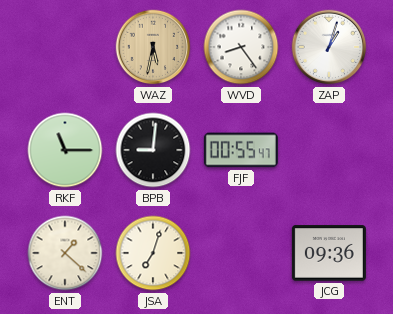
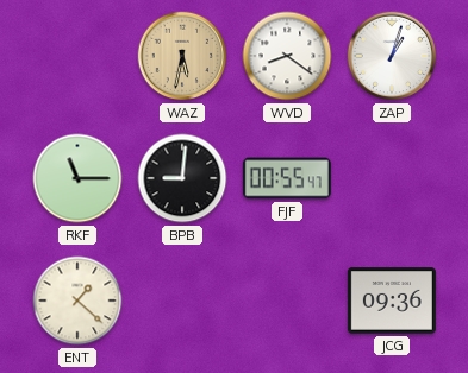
WVD: 8:24 -> 8:21
JSA: 7:03 -> none
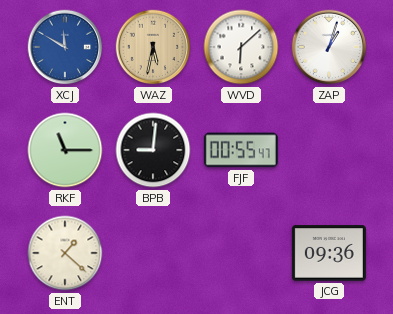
XCJ: none -> 11:50
WVD: 8:21 -> 6:08
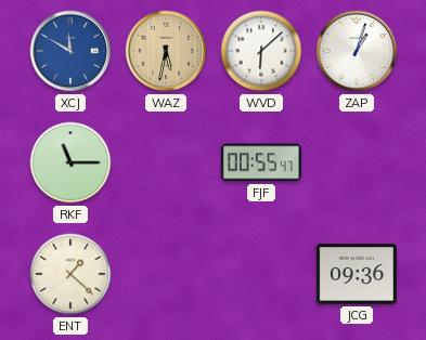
BPB: 9:01 -> none
